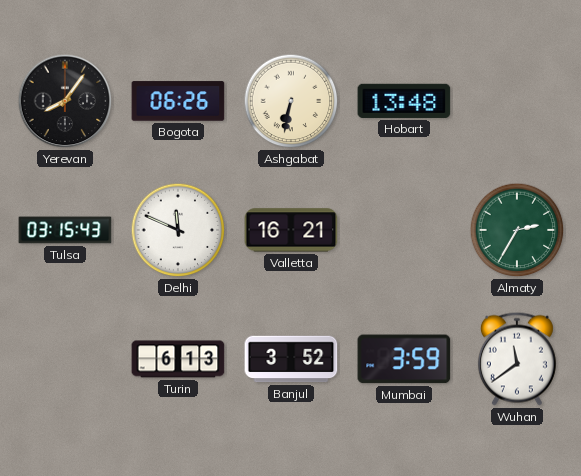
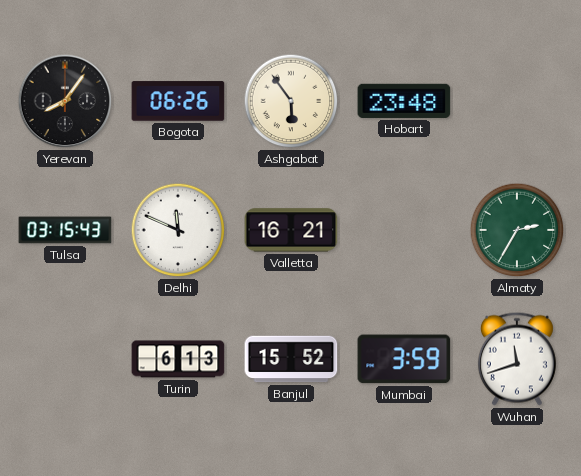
Ashgabat: 6:32 -> 5:54
Hobart: 13:48 -> 23:48
Banjul: 3:52 -> 15:52
Wuhan: 11:39 -> 11:42
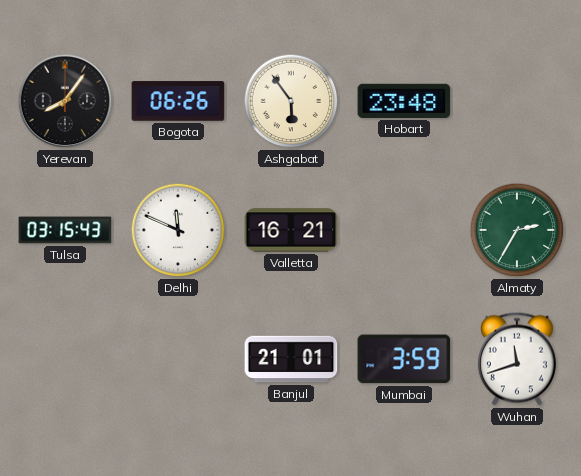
Turin: 6:13 -> none
Banjul: 15:52 -> 21:01
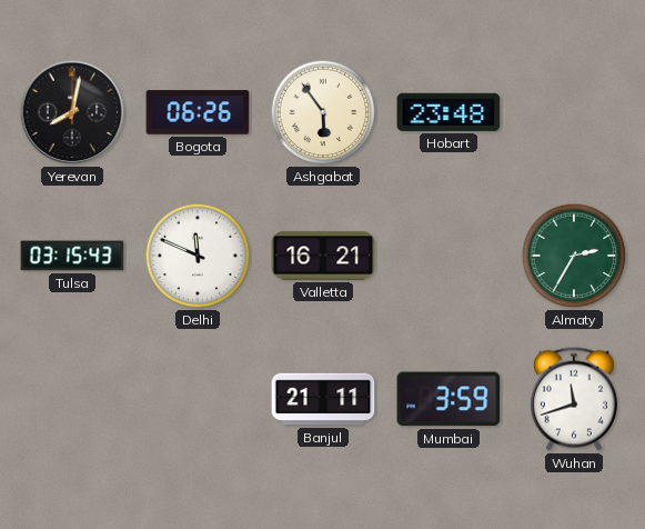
Yerevan: 8:06 -> 8:02
Banjul: 21:01 -> 21:11
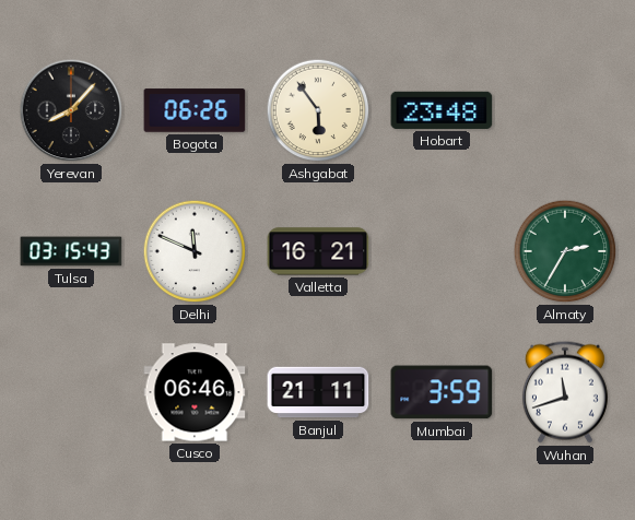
Yerevan: 8:02 -> 8:07
Cusco: none -> 06:46
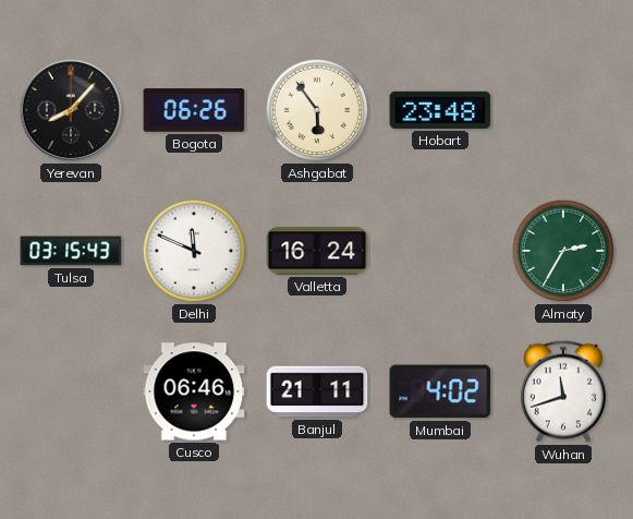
Valletta: 16:21 -> 16:24
Mumbai: 3:59 -> 4:02
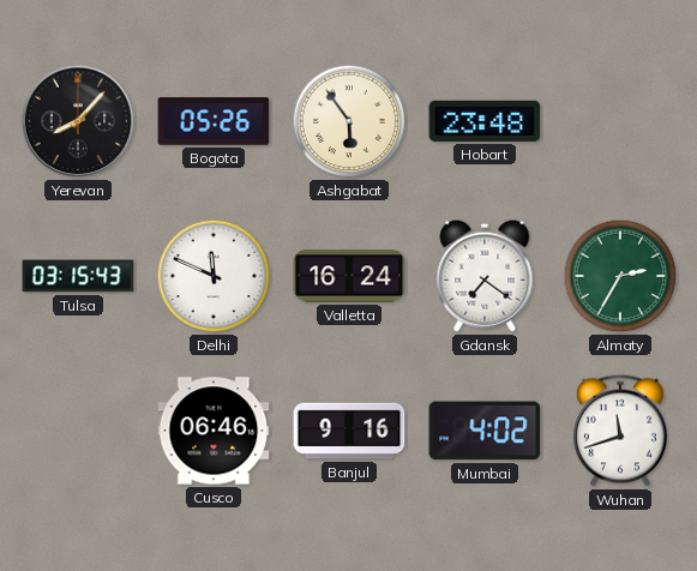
Bogota: 06:26 -> 05:26
Gdansk: none -> 7:21
Banjul: 21:11 -> 9:16
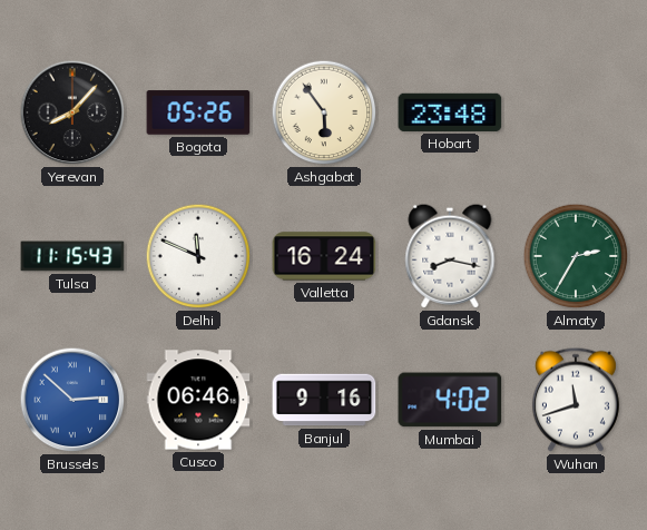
Tulsa: 03:15 -> 11:15
Gdansk: 7:21 -> 8:17
Brussels: none -> 2:52
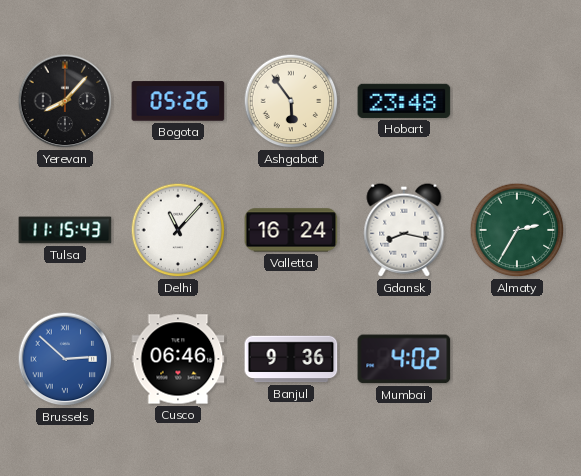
Delhi: 11:49 -> 11:07
Banjul: 9:16 -> 9:36
Wuhan: 11:42 -> none
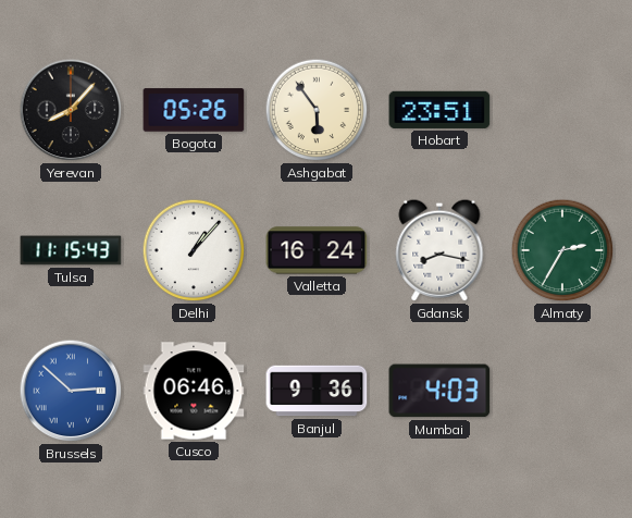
Hobart: 23:48 -> 23:51
Delhi: 11:07 -> 1:07
Mumbai: 4:02 -> 4:03
